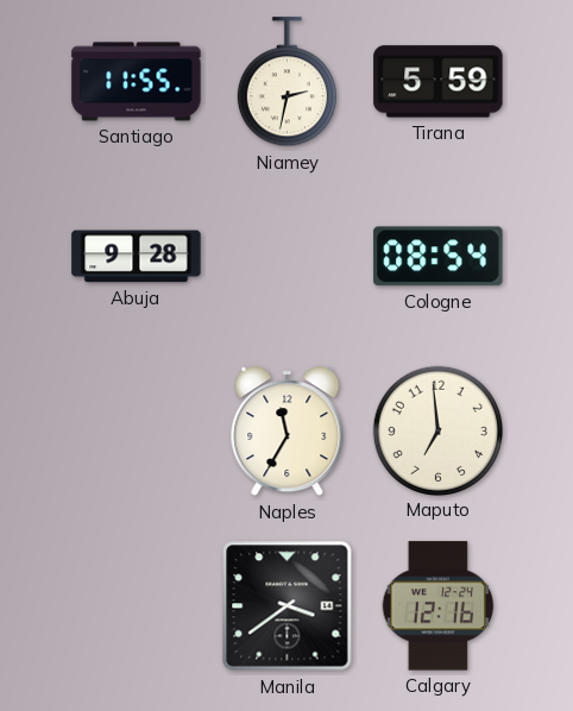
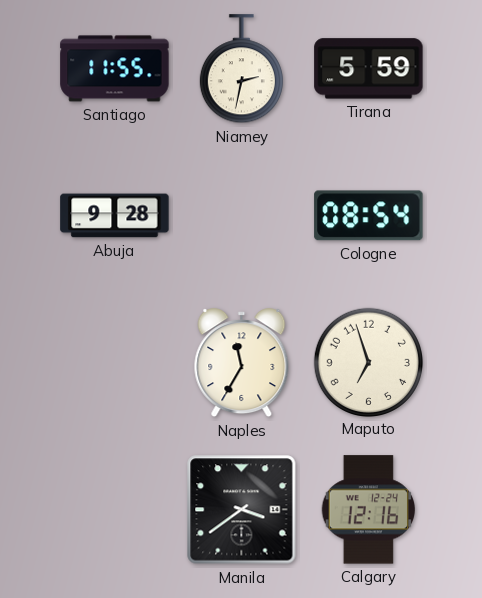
Maputo: 6:59 -> 6:57
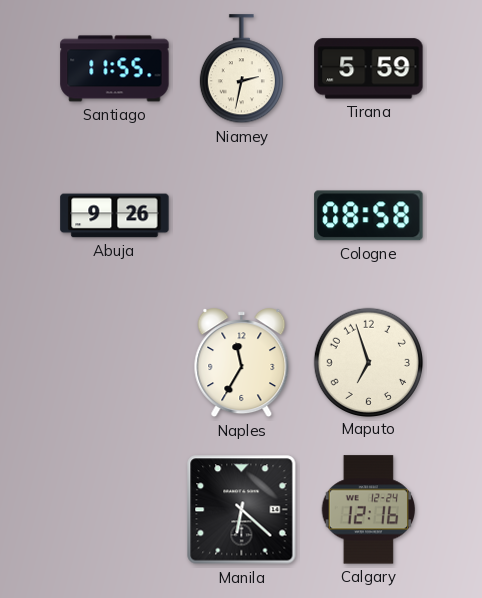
Abuja: 9:28 -> 9:26
Cologne: 08:54 -> 08:58
Manila: 3:39 -> 6:22
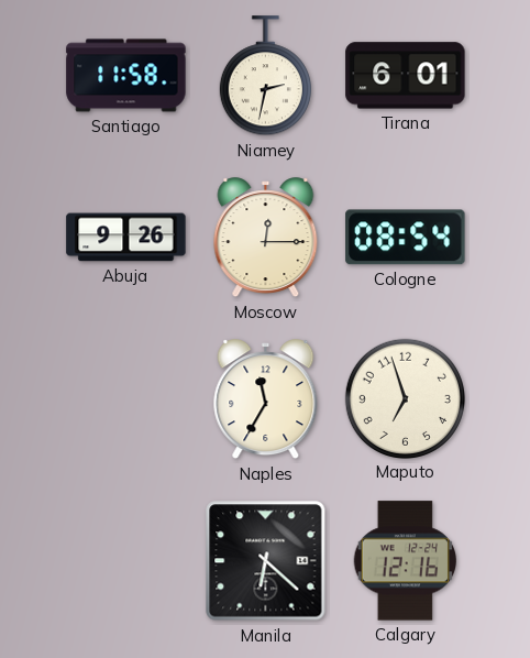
Santiago: 11:55 -> 11:58
Tirana: 5:59 -> 6:01
Moscow: none -> 12:15
Cologne: 08:58 -> 08:54
